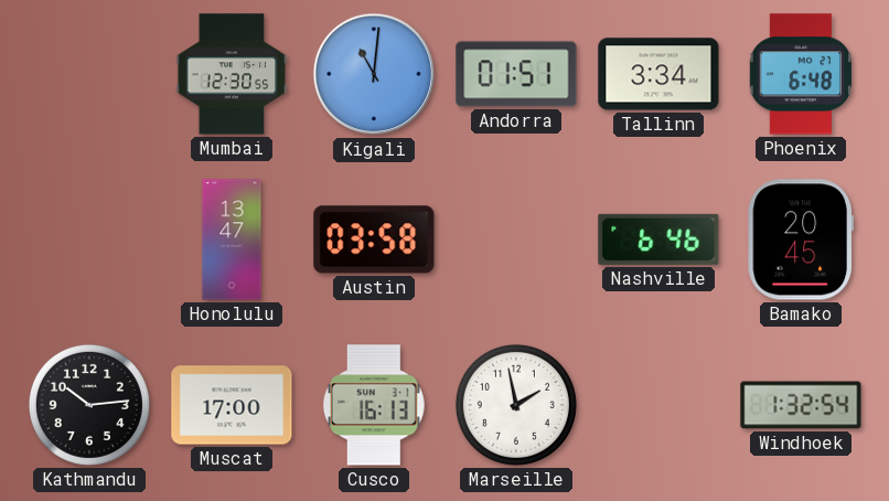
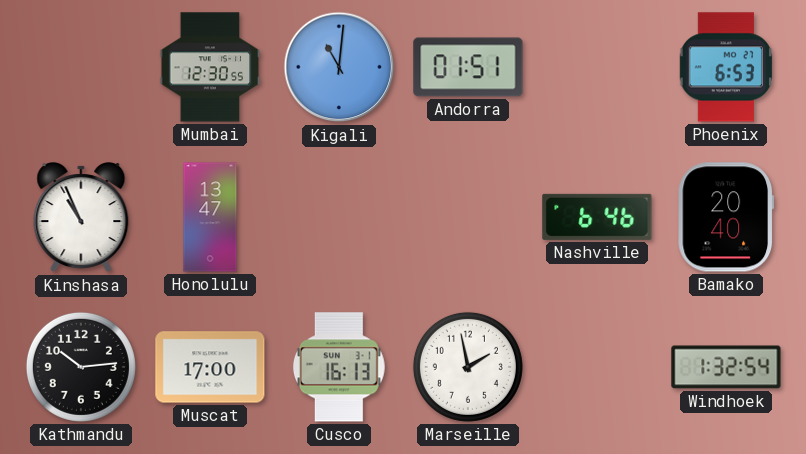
Tallinn: 3:34 -> none
Phoenix: 6:48 -> 6:53
Kinshasa: none -> 10:56
Austin: 03:58 -> none
Bamako: 20:45 -> 20:40
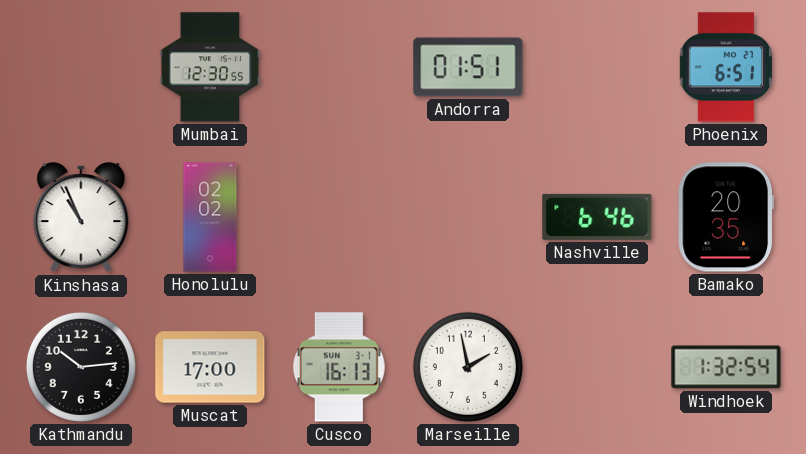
Kigali: 11:01 -> none
Phoenix: 6:53 -> 6:51
Honolulu: 13:47 -> 02:02
Bamako: 20:40 -> 20:35
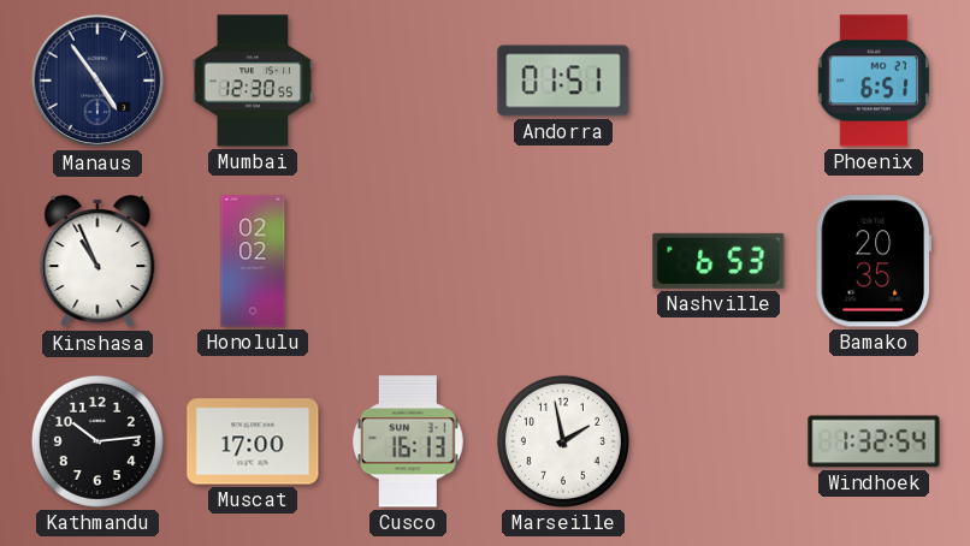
Manaus: none -> 4:54
Nashville: 6:46 -> 6:53
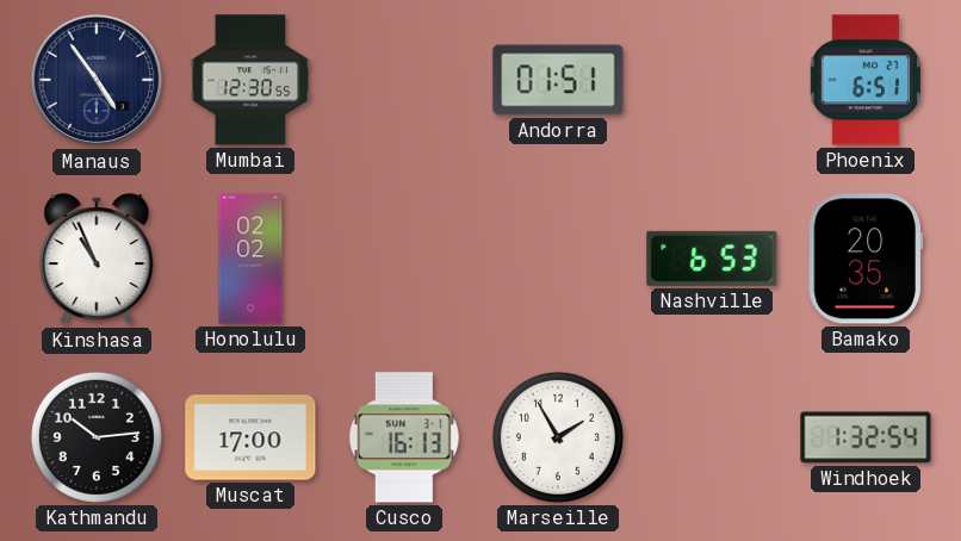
Marseille: 1:58 -> 1:55
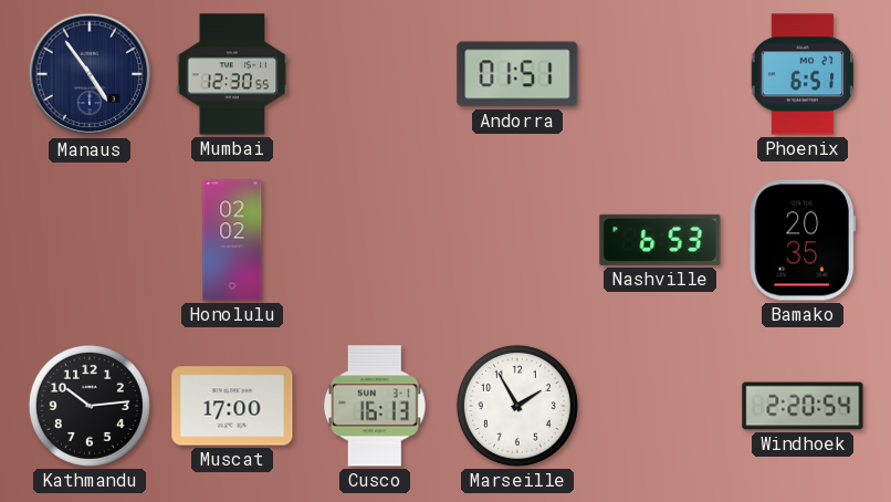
Kinshasa: 10:56 -> none
Windhoek: 1:32 -> 2:20
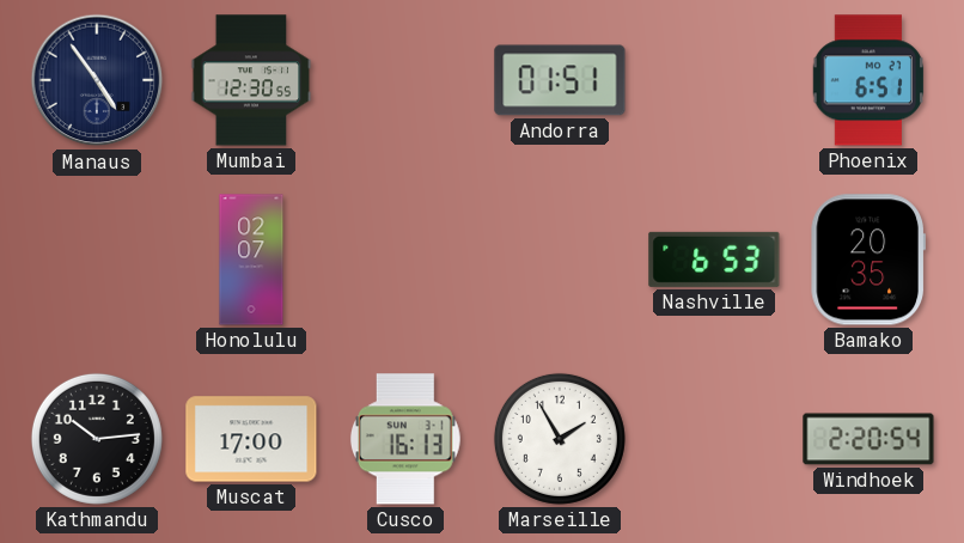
Honolulu: 02:02 -> 02:07
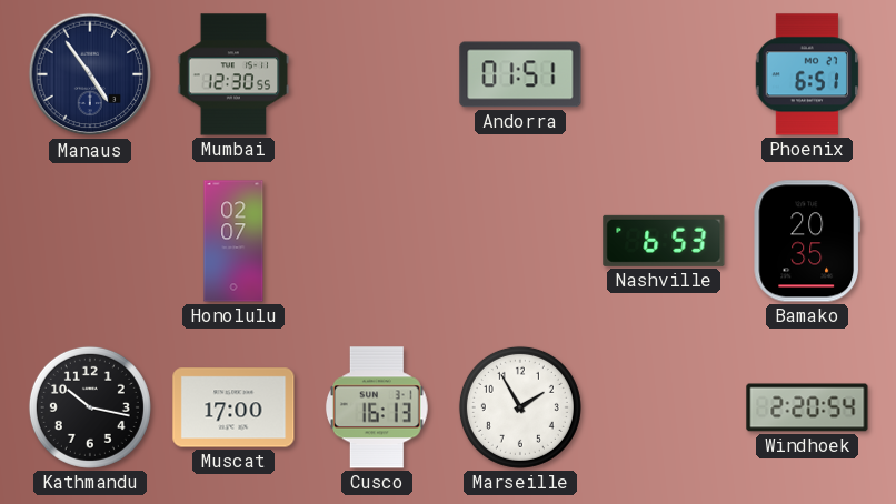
Kathmandu: 10:14 -> 10:17
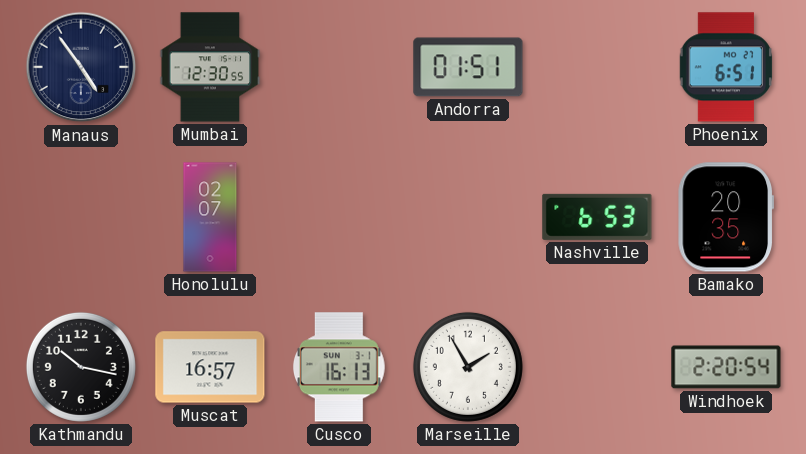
Muscat: 17:00 -> 16:57
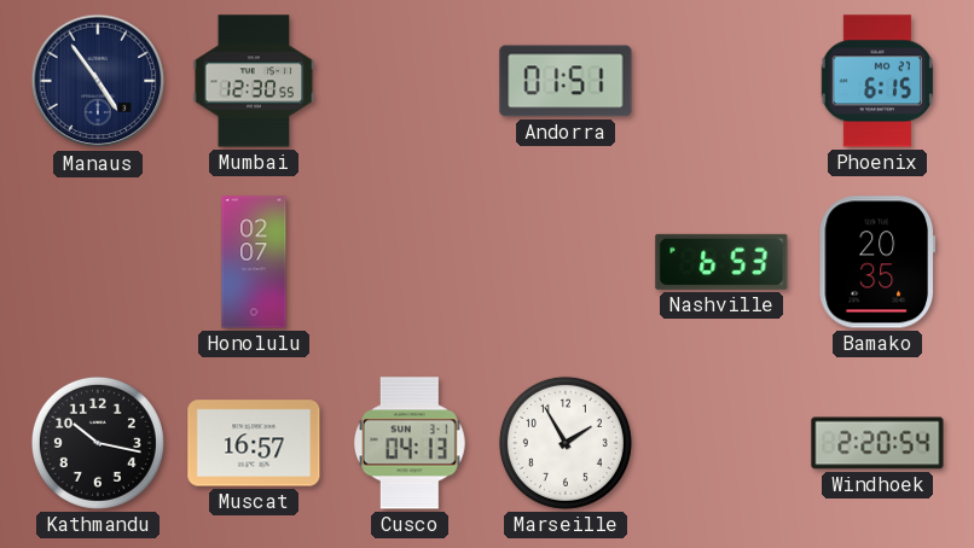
Phoenix: 6:51 -> 6:15
Cusco: 16:13 -> 04:13
